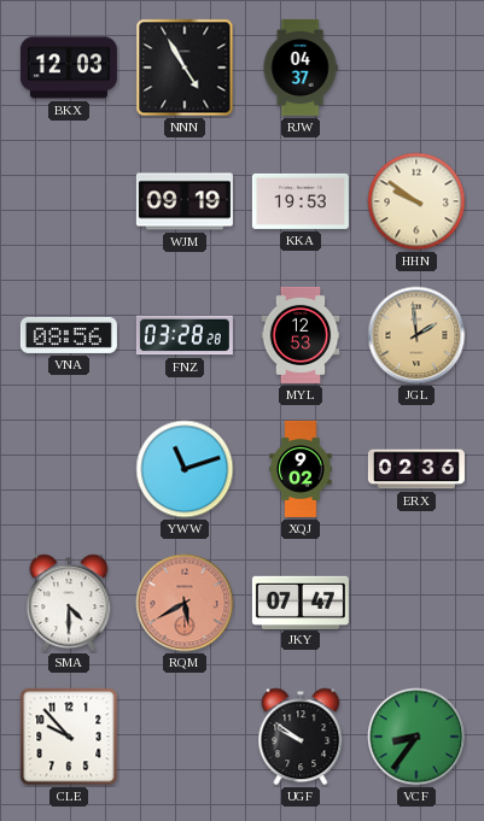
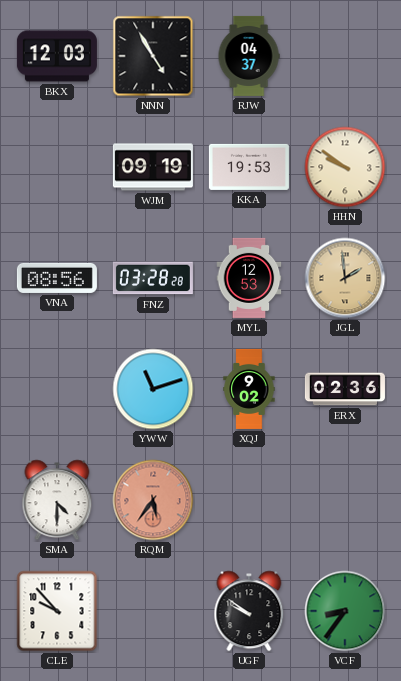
RQM: 5:40 -> 5:36
JKY: 07:47 -> none
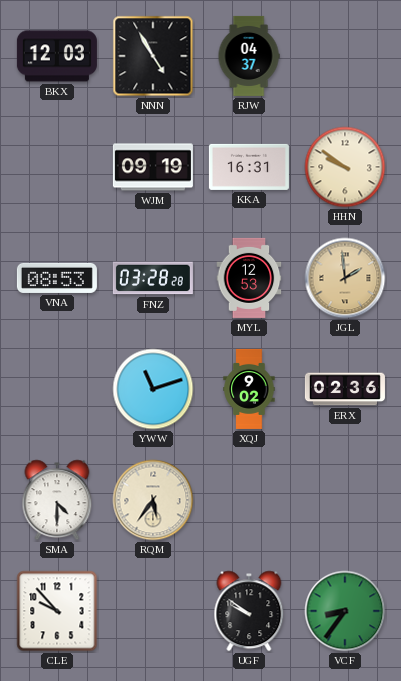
KKA: 19:53 -> 16:31
VNA: 08:56 -> 08:53
RQM dial: salmon -> cream
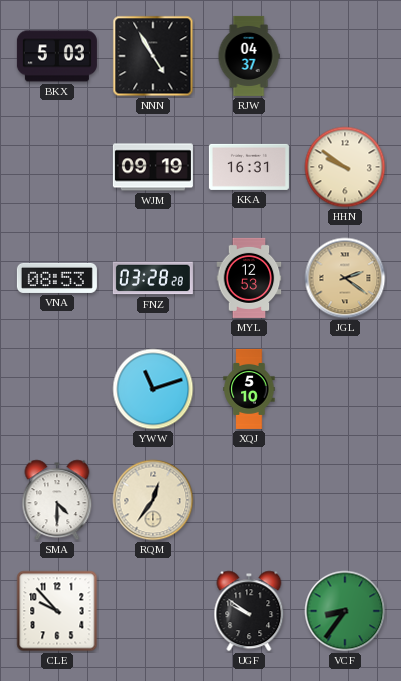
BKX: 12:03 -> 5:03
JGL: 1:59 -> 2:21
XQJ: 9:02 -> 5:10
ERX: 02:36 -> none
RQM: 5:36 -> 12:36
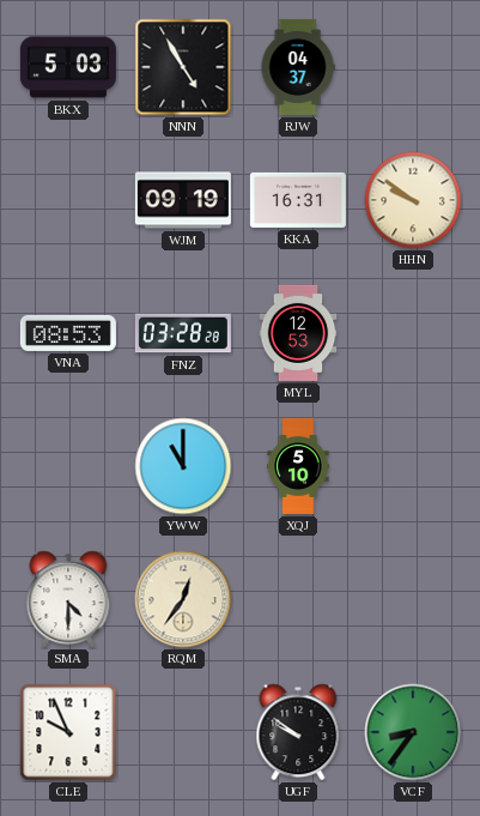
JGL: 2:21 -> none
YWW: 11:12 -> 11:00
CLE: 9:53 -> 9:56
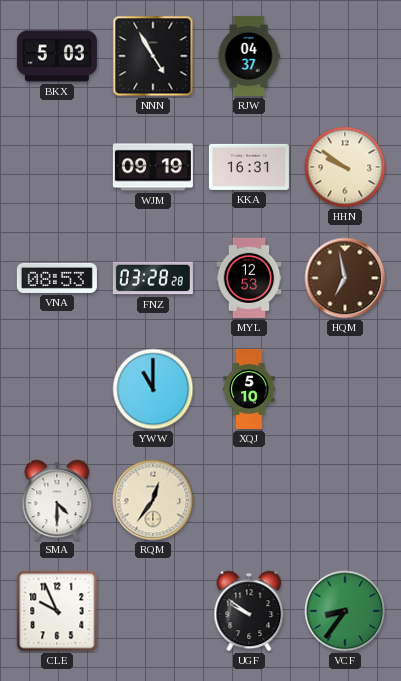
HQM: none -> 6:58
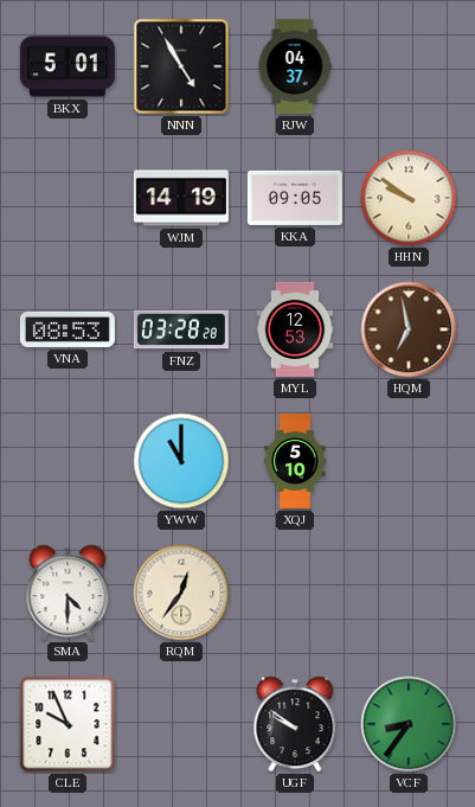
BKX: 5:03 -> 5:01
WJM: 09:19 -> 14:19
KKA: 16:31 -> 09:05
